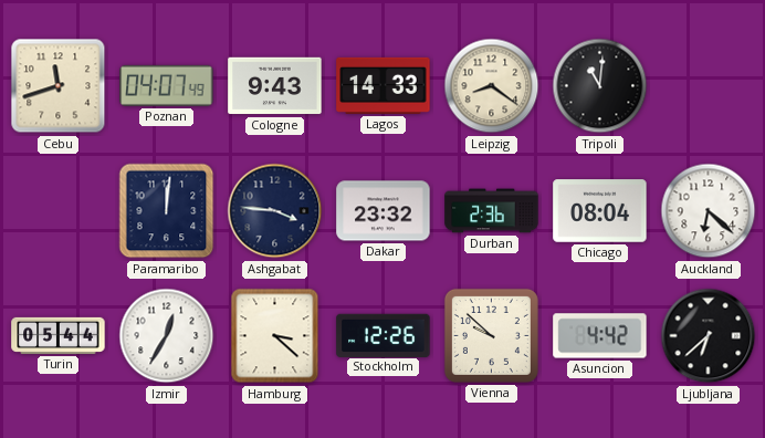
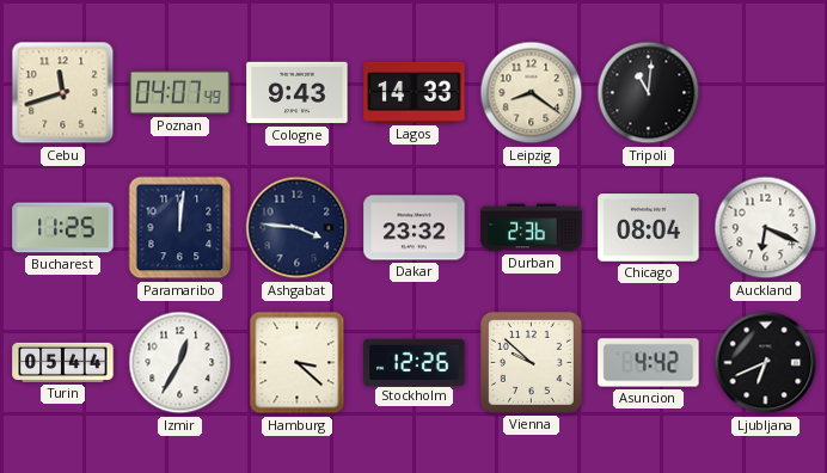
Bucharest: none -> 11:25
Auckland: 6:22 -> 6:19
Ljubljana: 6:38 -> 6:41
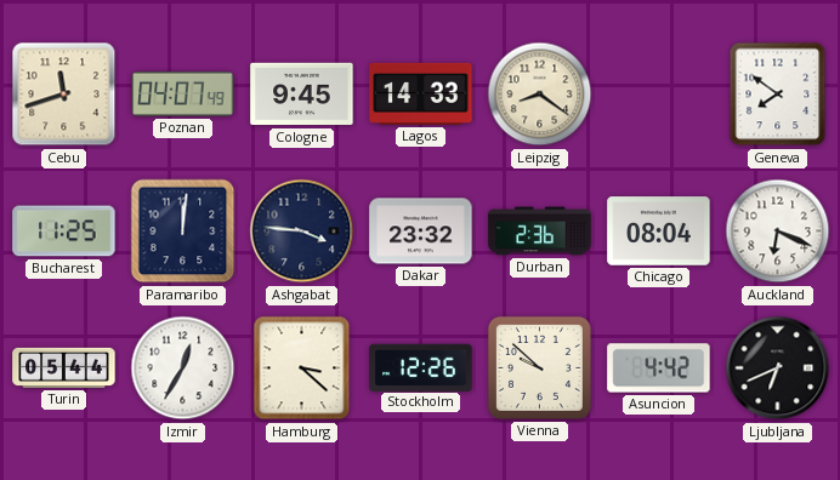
Cologne: 9:43 -> 9:45
Tripoli: 11:01 -> none
Geneva: none -> 7:51
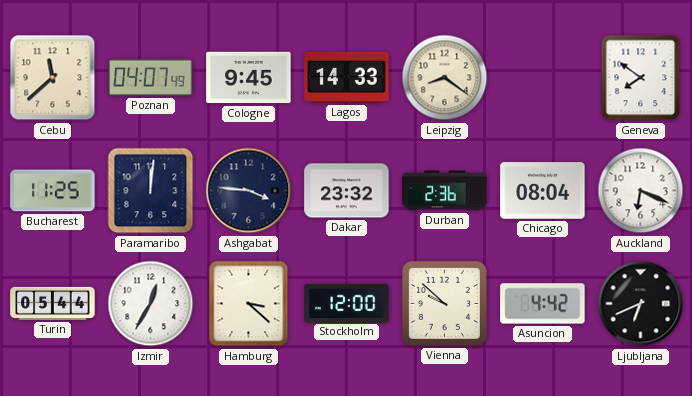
Cebu: 11:42 -> 11:38
Stockholm: 12:26 -> 12:00
